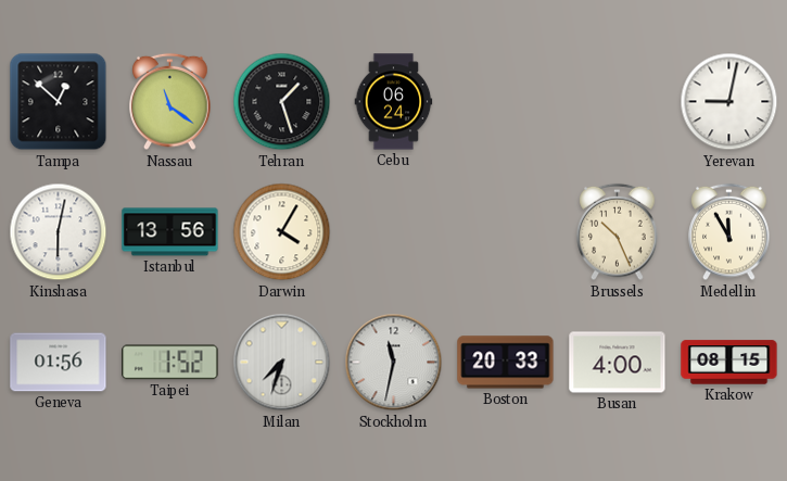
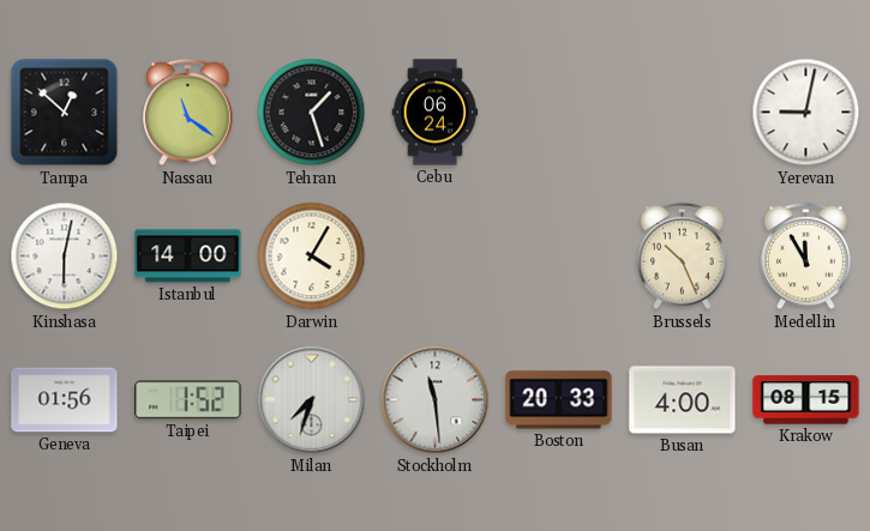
Istanbul: 13:56 -> 14:00
Stockholm: 11:32 -> 11:29
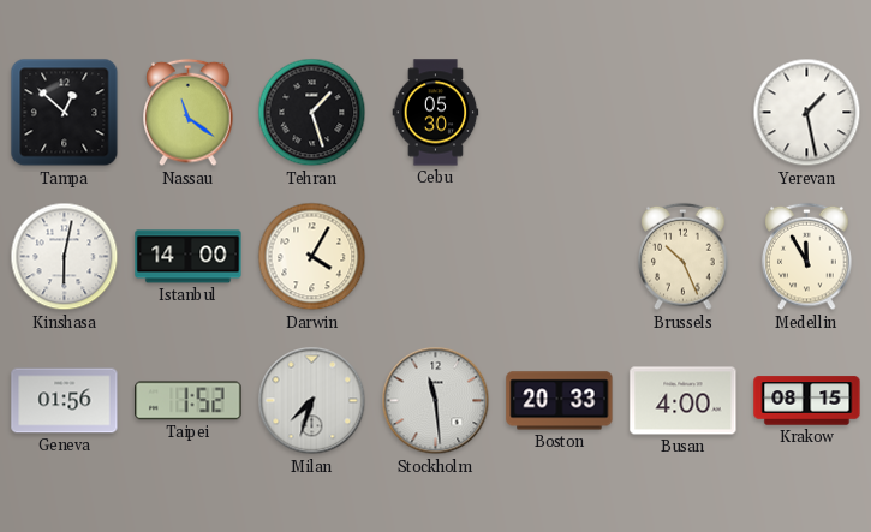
Cebu: 06:24 -> 05:30
Yerevan: 9:02 -> 1:28
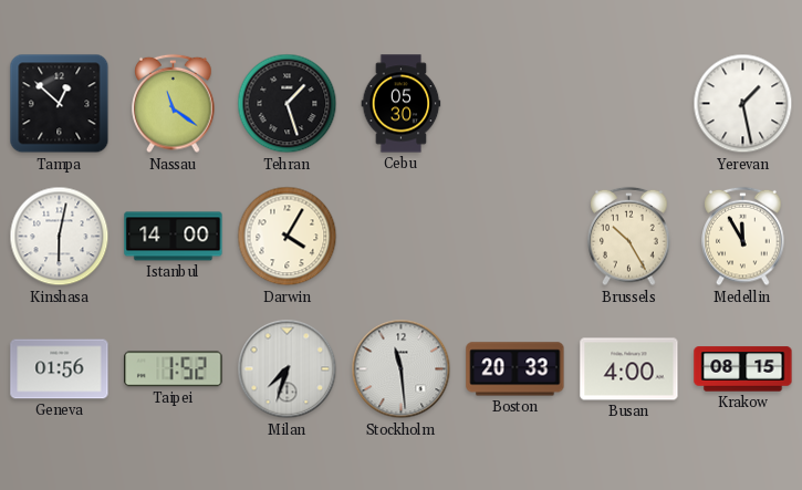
Brussels: 10:26 -> 10:25
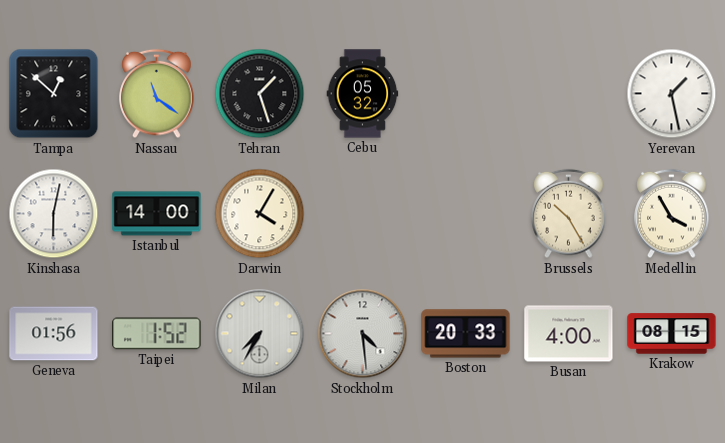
Cebu: 05:30 -> 05:32
Medellin: 11:55 -> 3:55
Milan: 7:33 -> 7:35
Stockholm: 11:29 -> 4:29
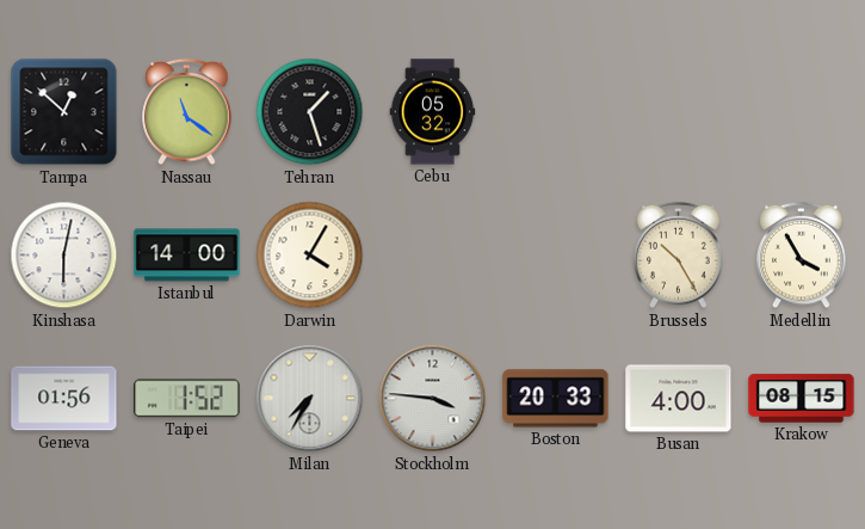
Yerevan: 1:28 -> none
Stockholm: 4:29 -> 3:46
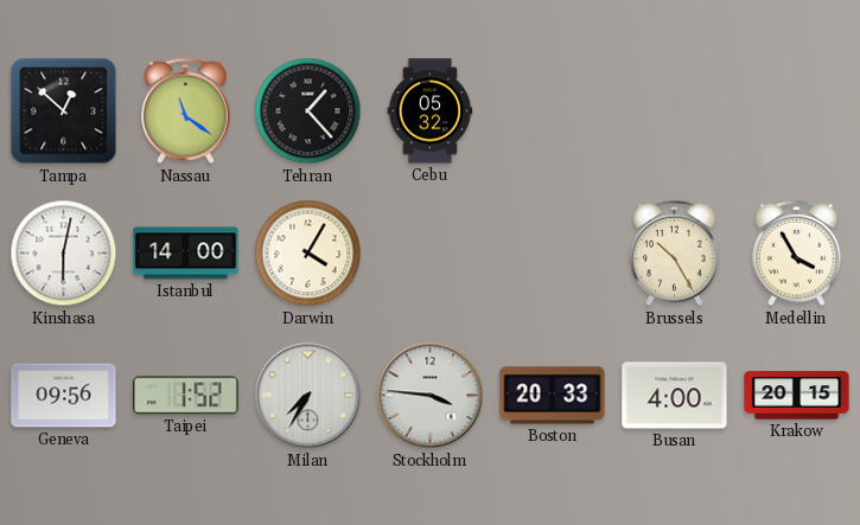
Tehran: 1:27 -> 1:23
Geneva: 01:56 -> 09:56
Krakow: 08:15 -> 20:15
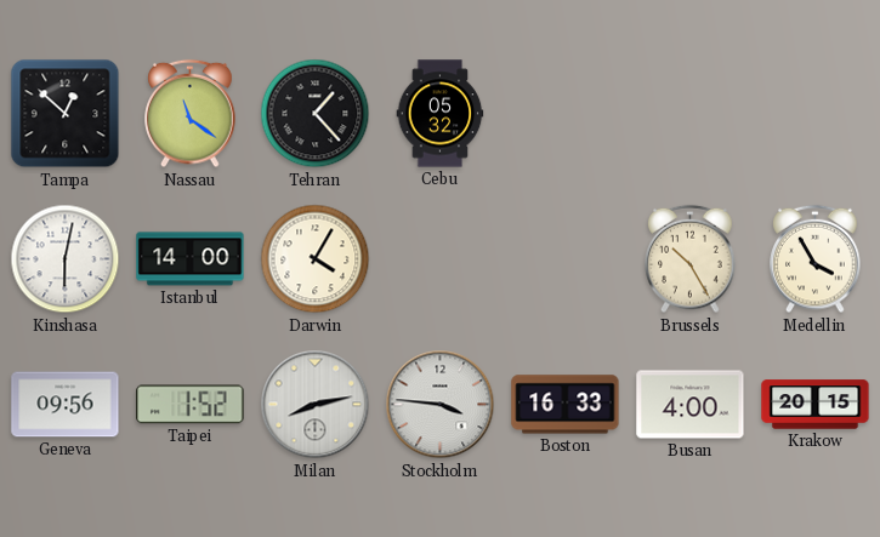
Milan: 7:35 -> 8:13
Boston: 20:33 -> 16:33
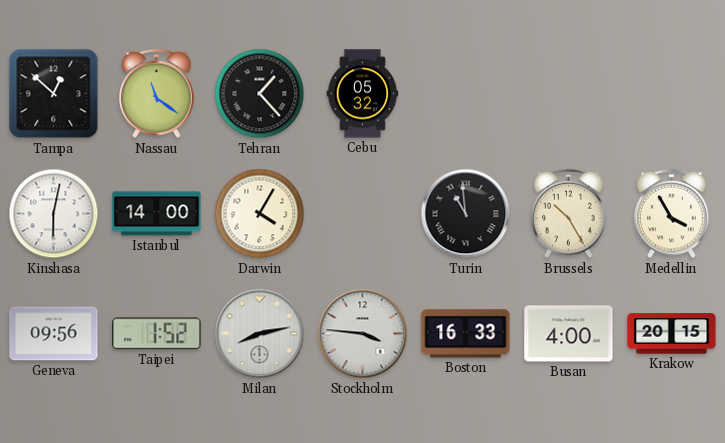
Turin: none -> 10:59
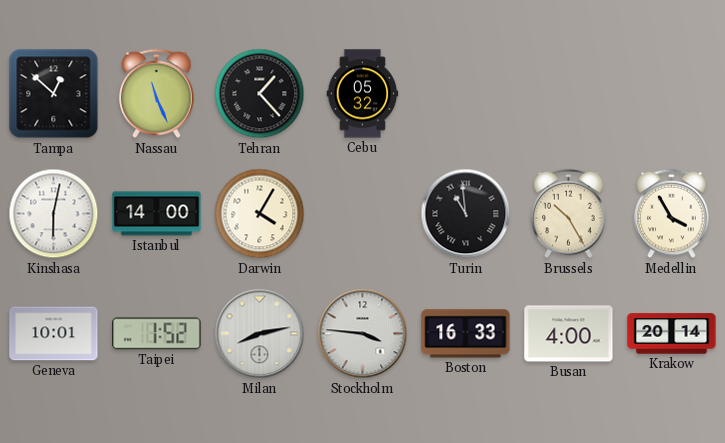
Nassau: 11:21 -> 11:26
Geneva: 09:56 -> 10:01
Krakow: 20:15 -> 20:14
